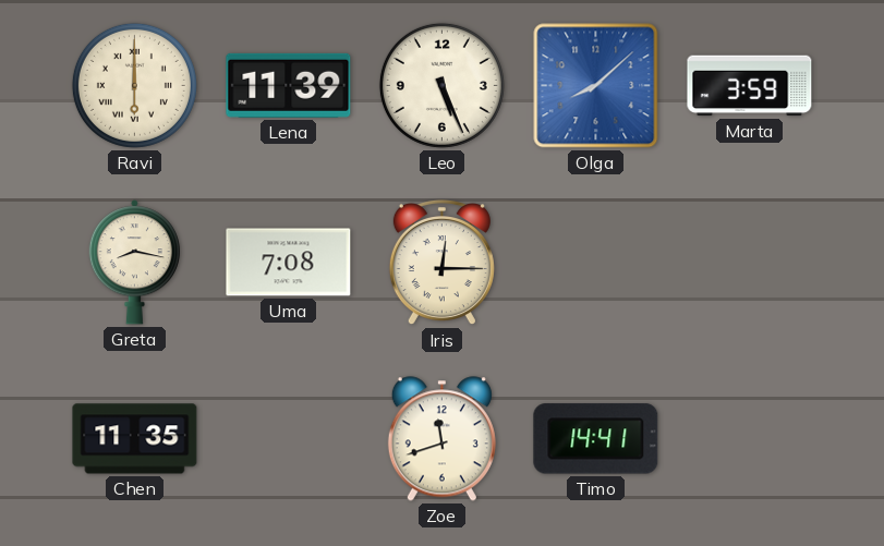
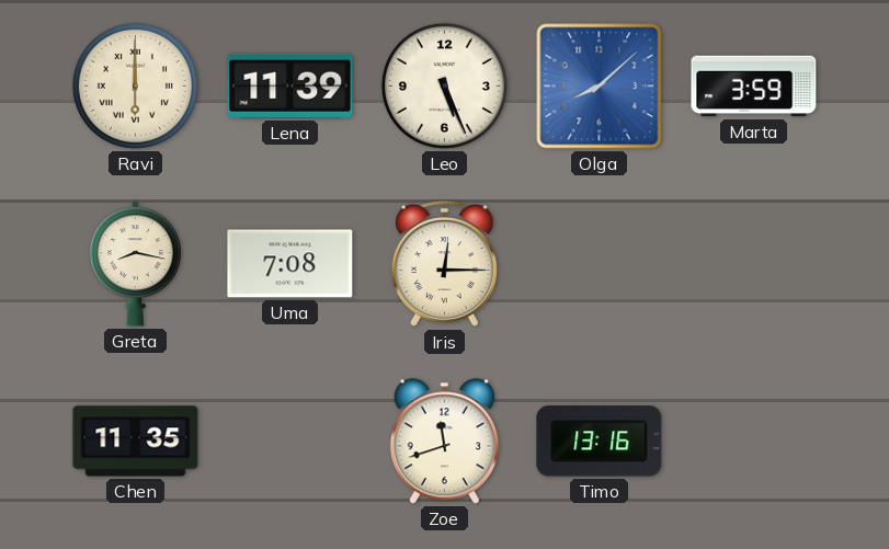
Timo: 14:41 -> 13:16
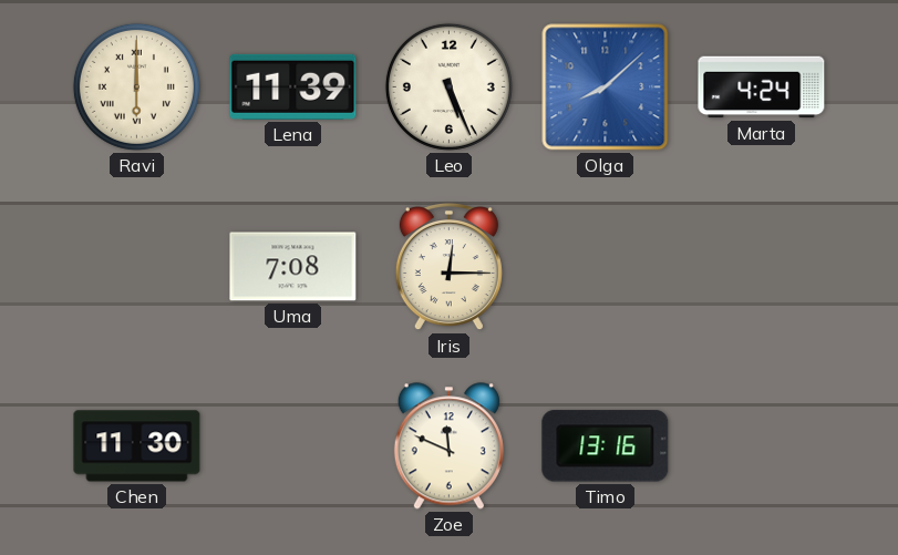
Marta: 3:59 -> 4:24
Greta: 8:17 -> none
Chen: 11:35 -> 11:30
Zoe: 11:42 -> 11:49
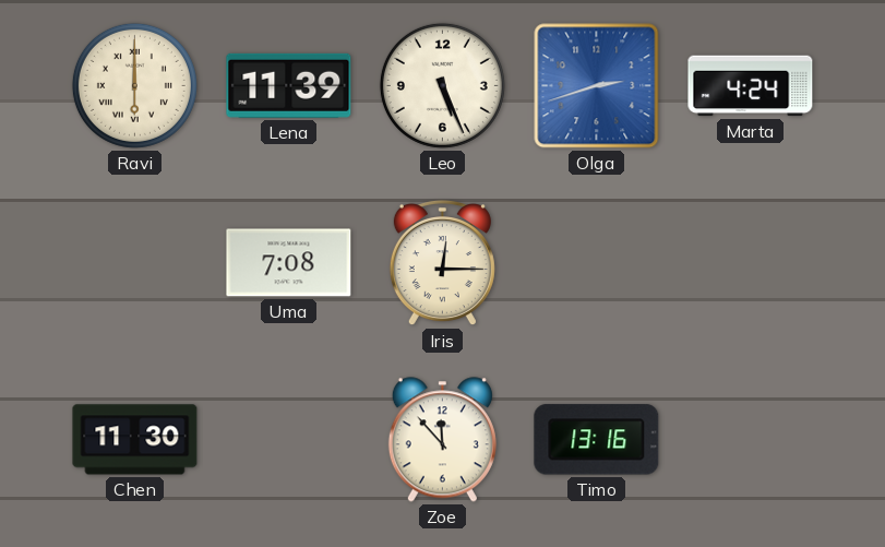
Olga: 8:08 -> 2:42
Zoe: 11:49 -> 11:53
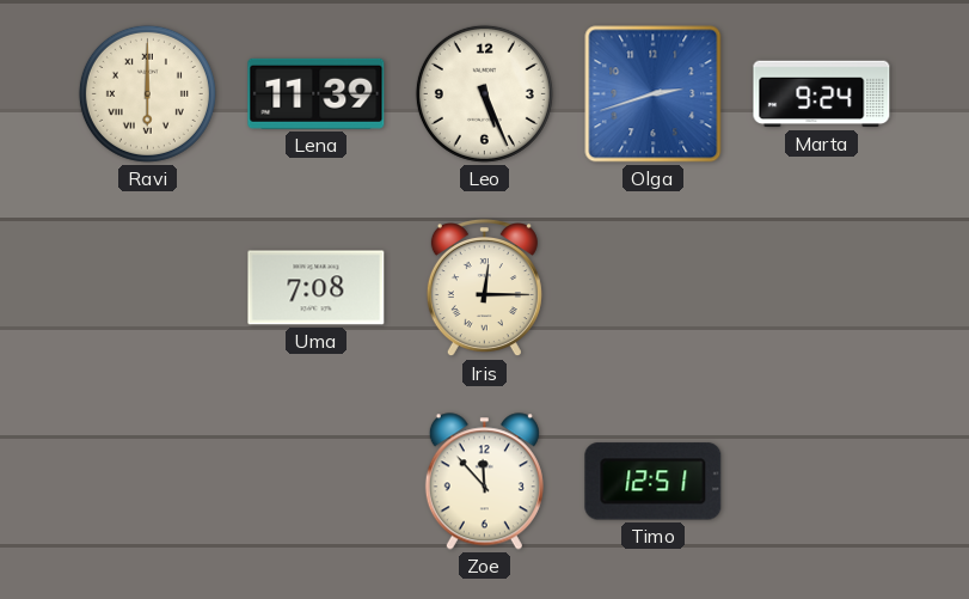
Marta: 4:24 -> 9:24
Chen: 11:30 -> none
Timo: 13:16 -> 12:51
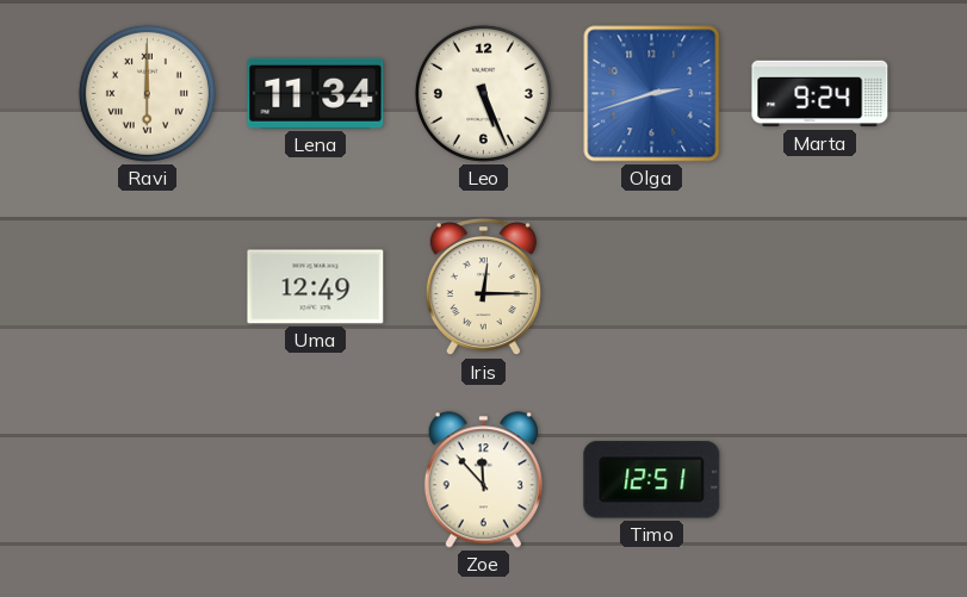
Lena: 11:39 -> 11:34
Uma: 7:08 -> 12:49
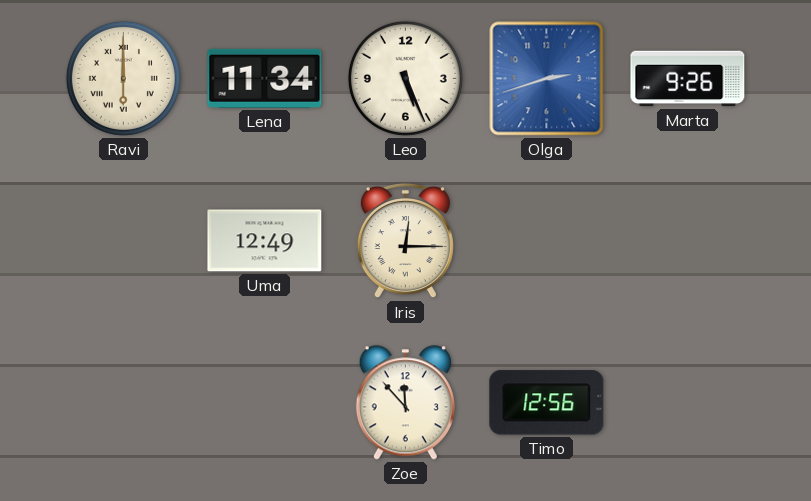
Marta: 9:24 -> 9:26
Timo: 12:51 -> 12:56
